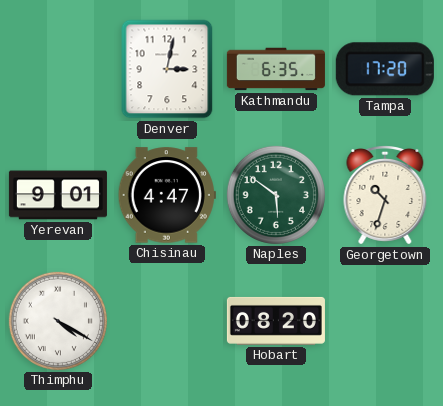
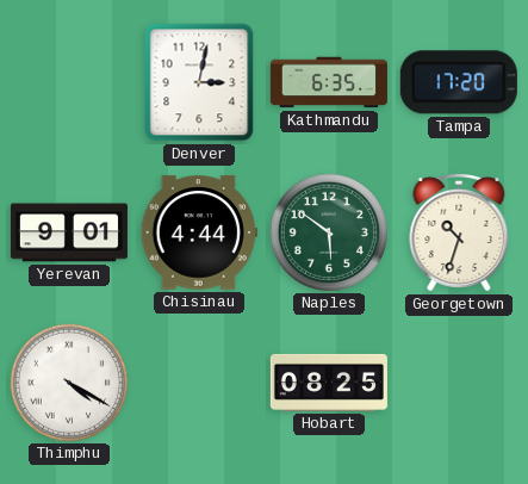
Chisinau: 4:47 -> 4:44
Hobart: 08:20 -> 08:25
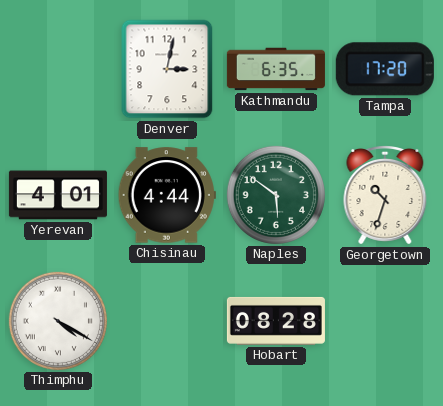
Yerevan: 9:01 -> 4:01
Hobart: 08:25 -> 08:28
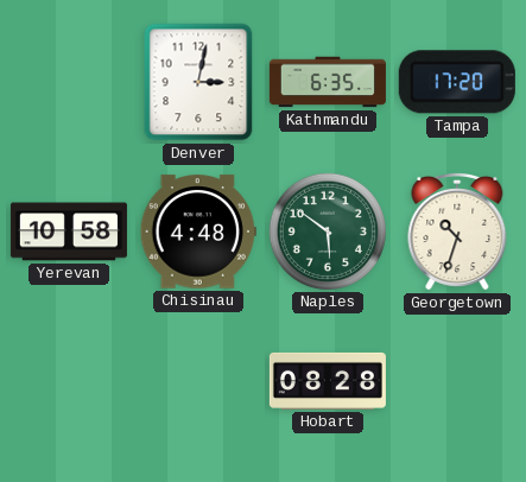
Yerevan: 4:01 -> 10:58
Chisinau: 4:44 -> 4:48
Thimphu: 4:20 -> none
